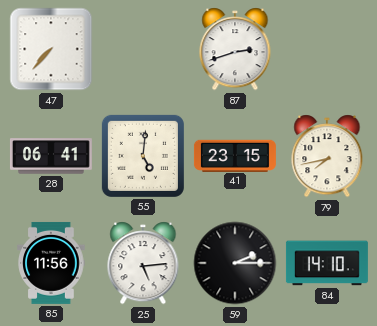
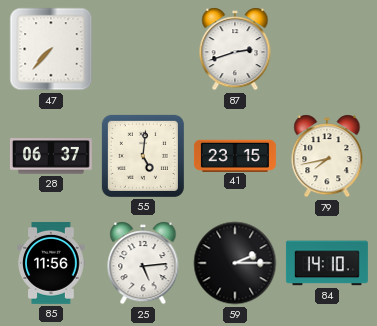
28: 06:41 -> 06:37
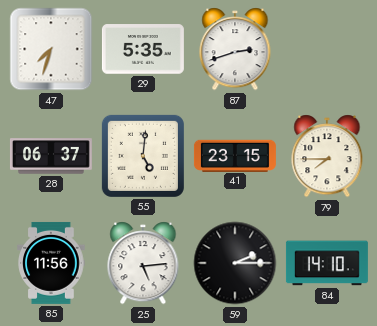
47: 7:37 -> 7:33
29: none -> 5:35
79: 7:43 -> 7:45
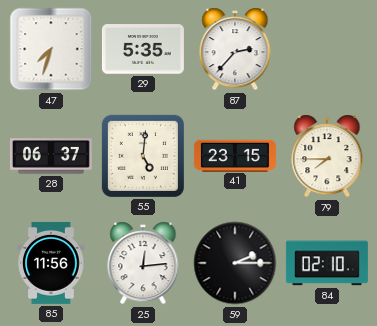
87: 2:42 -> 2:37
25: 5:14 -> 12:14
84: 14:10 -> 02:10
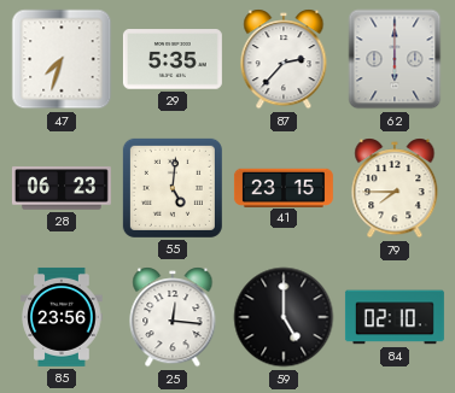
62: none -> 6:00
28: 06:37 -> 06:23
85: 11:56 -> 23:56
25: 12:14 -> 12:16
59: 2:15 -> 5:00
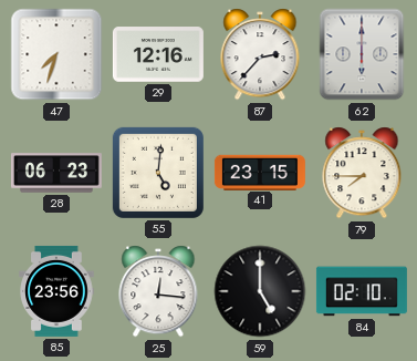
29: 5:35 -> 12:16
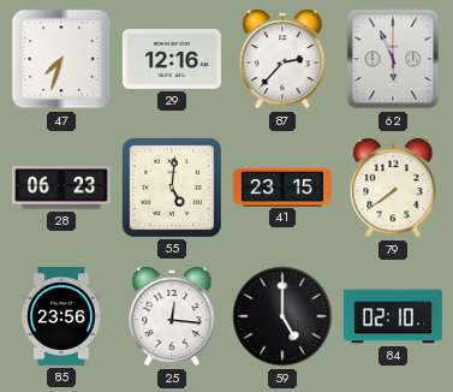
62: 6:00 -> 5:56
79: 7:45 -> 7:39
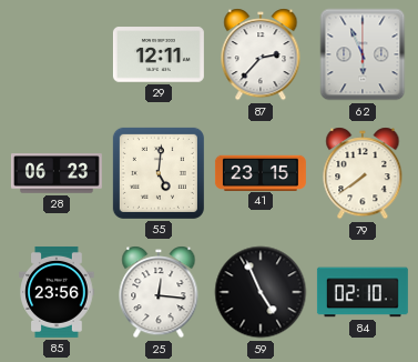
47: 7:33 -> none
29: 12:16 -> 12:11
59: 5:00 -> 4:56
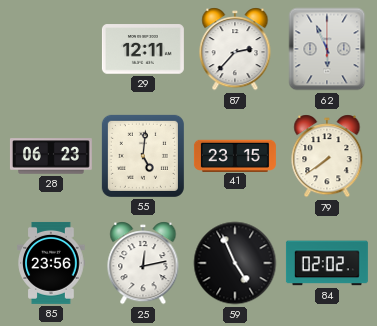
25: 12:16 -> 12:13
84: 02:10 -> 02:02
